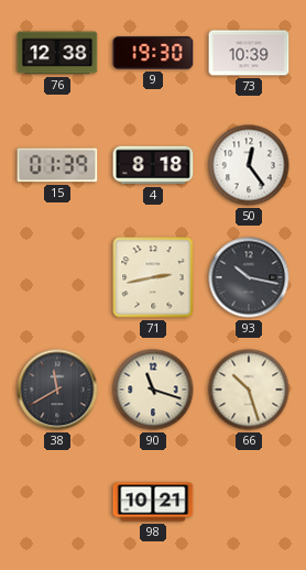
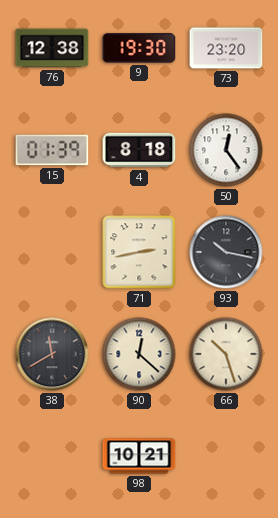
73: 10:39 -> 23:20
90: 11:18 -> 12:22
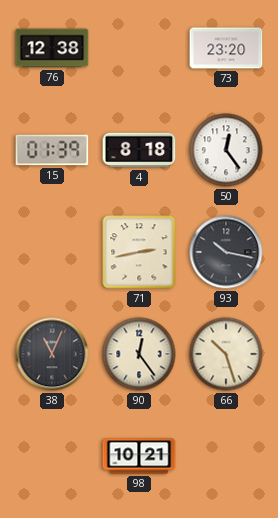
9: 19:30 -> none
38: 11:40 -> 11:04
90: 12:22 -> 12:24
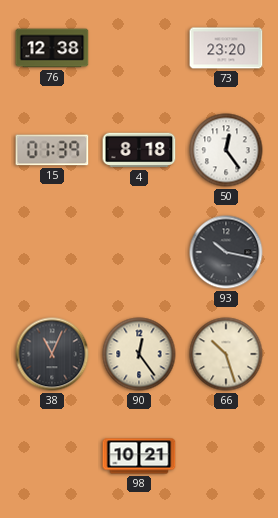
71: 2:43 -> none
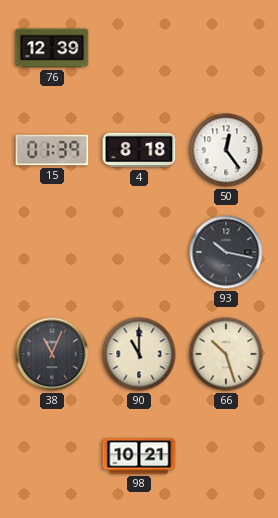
76: 12:38 -> 12:39
73: 23:20 -> none
90: 12:24 -> 11:00
